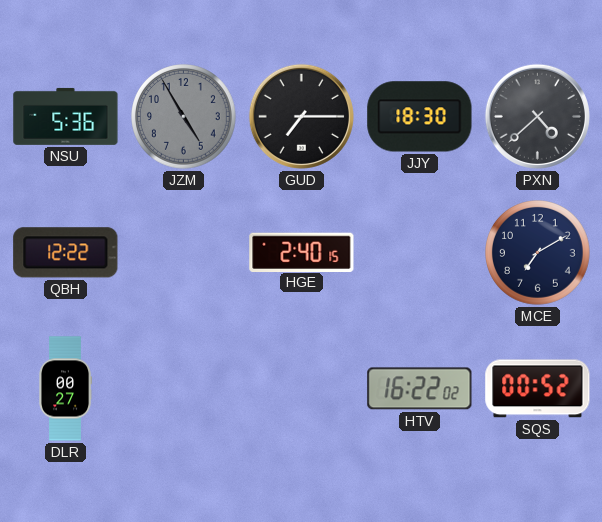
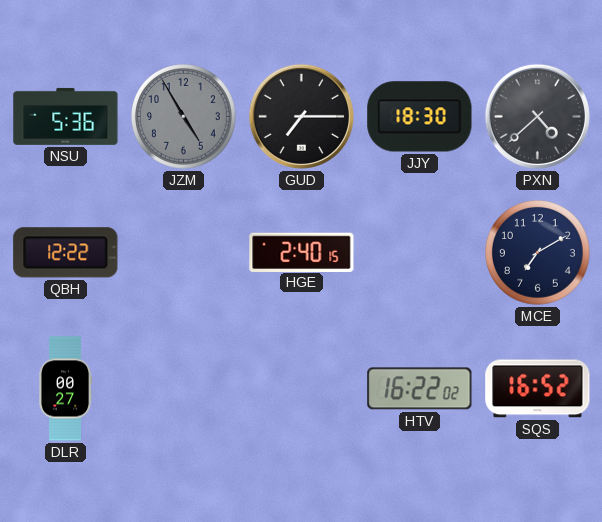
SQS: 00:52 -> 16:52
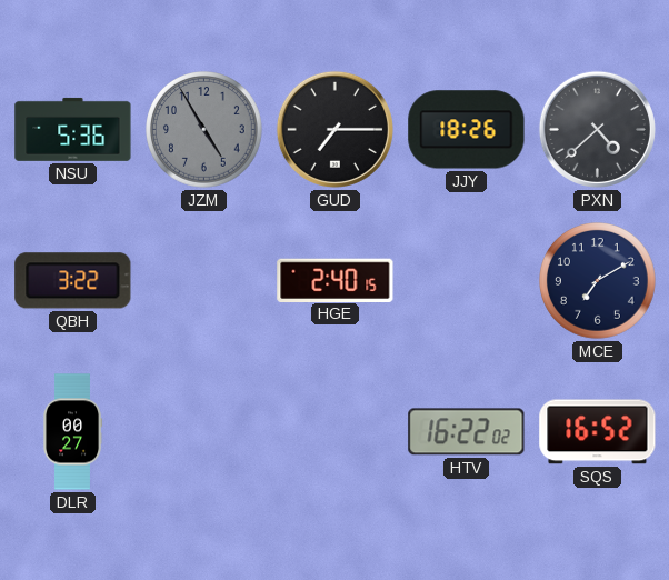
JJY: 18:30 -> 18:26
QBH: 12:22 -> 3:22
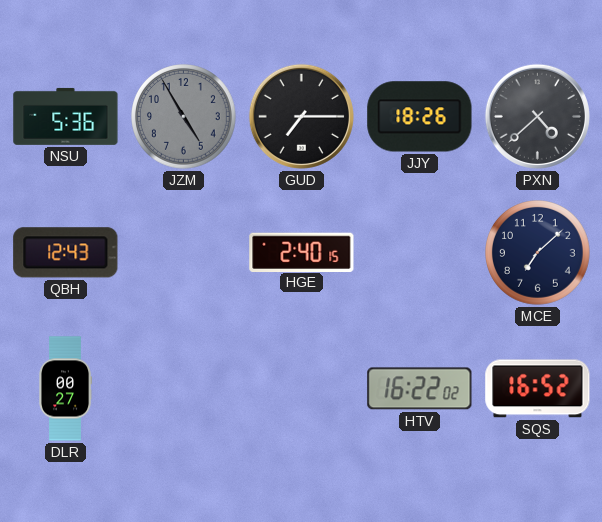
QBH: 3:22 -> 12:43
MCE: 7:10 -> 7:08
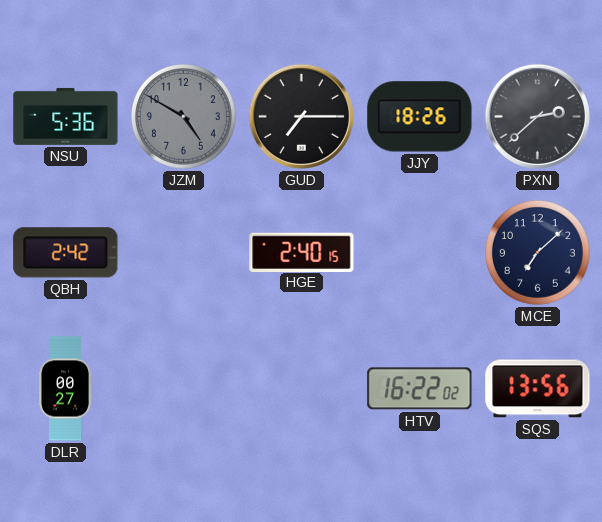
JZM: 4:55 -> 4:50
PXN: 4:38 -> 2:38
QBH: 12:43 -> 2:42
SQS: 16:52 -> 13:56
